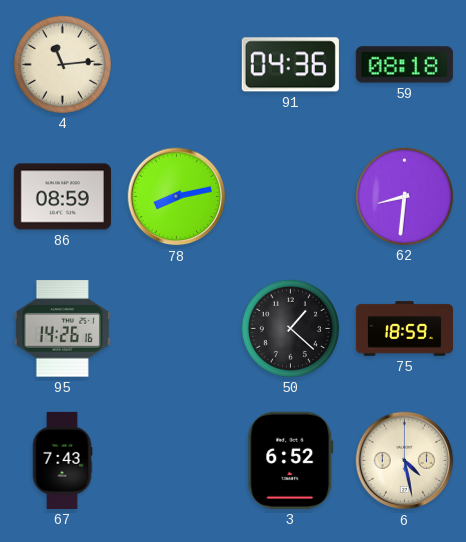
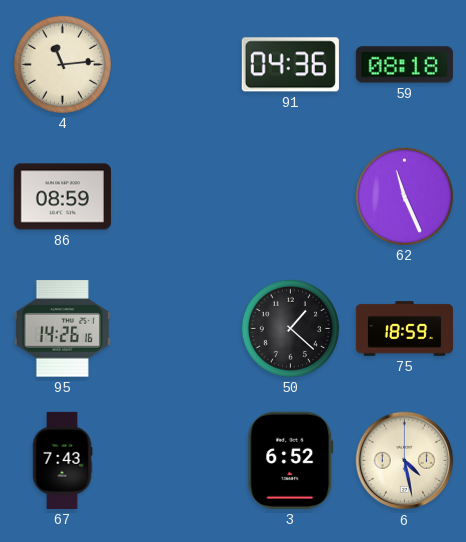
78: 8:13 -> none
62: 8:31 -> 11:26
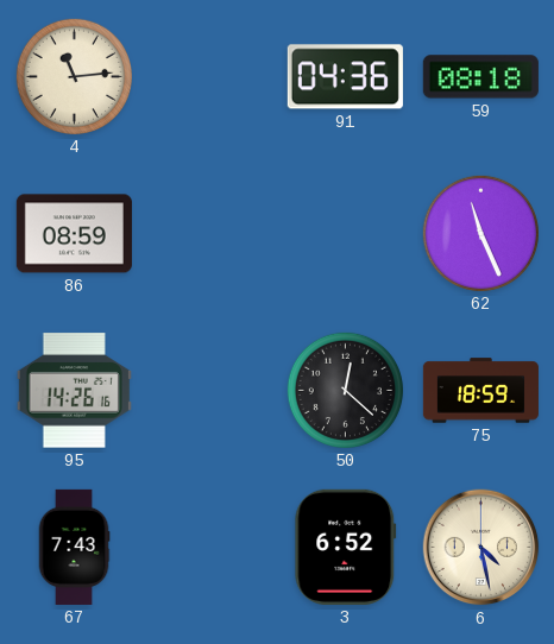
50: 1:22 -> 12:22
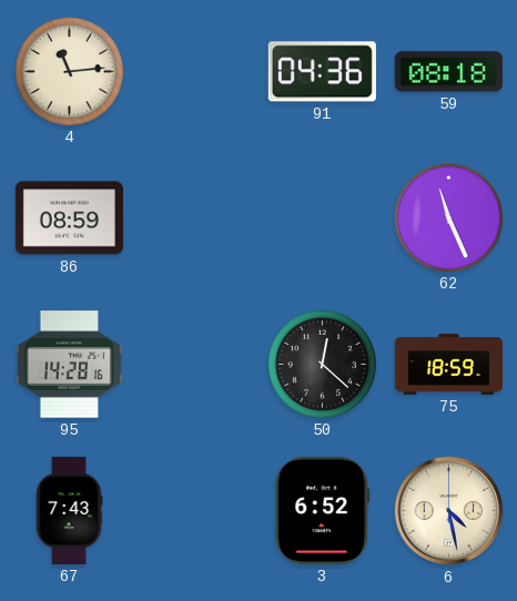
95: 14:26 -> 14:28
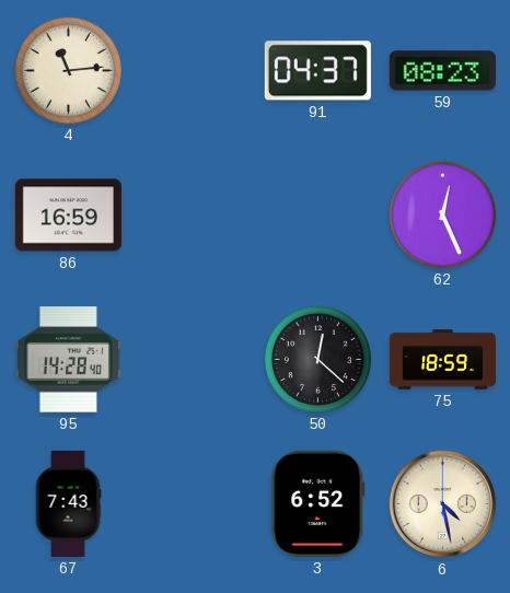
91: 04:36 -> 04:37
59: 08:18 -> 08:23
86: 08:59 -> 16:59
62: 11:26 -> 12:26
95: 14:28:16 -> 14:28:40
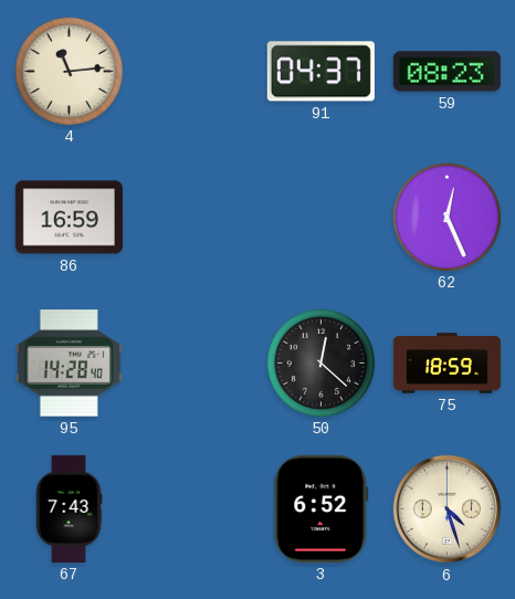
6: 4:28 -> 4:27
